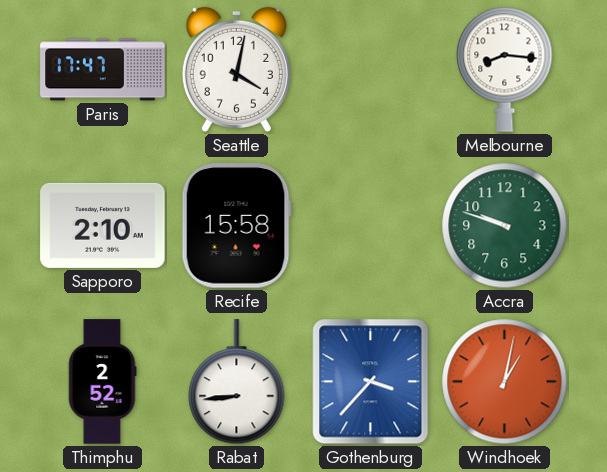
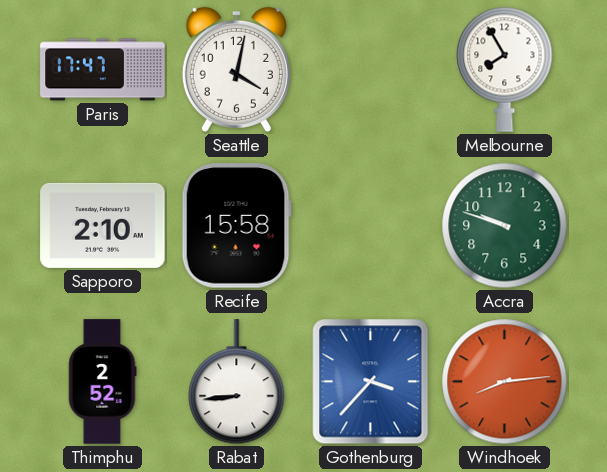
Melbourne: 8:16 -> 7:55
Windhoek: 1:02 -> 8:14
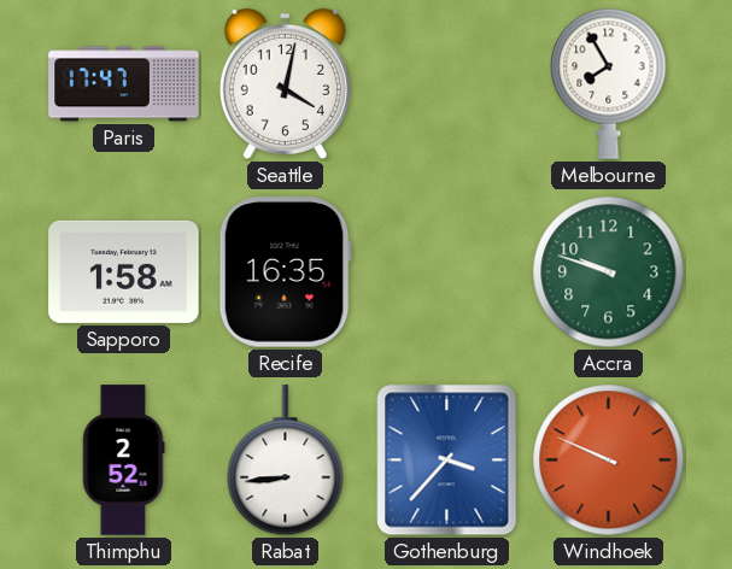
Sapporo: 2:10 -> 1:58
Recife: 15:58 -> 16:35
Windhoek: 8:14 -> 9:49
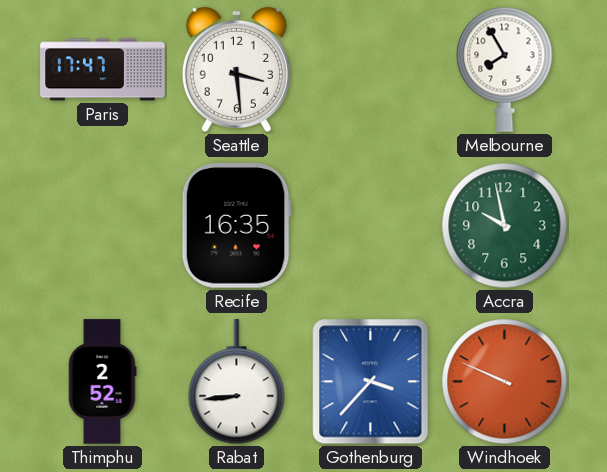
Seattle: 4:02 -> 3:29
Sapporo: 1:58 -> none
Accra: 9:48 -> 9:58
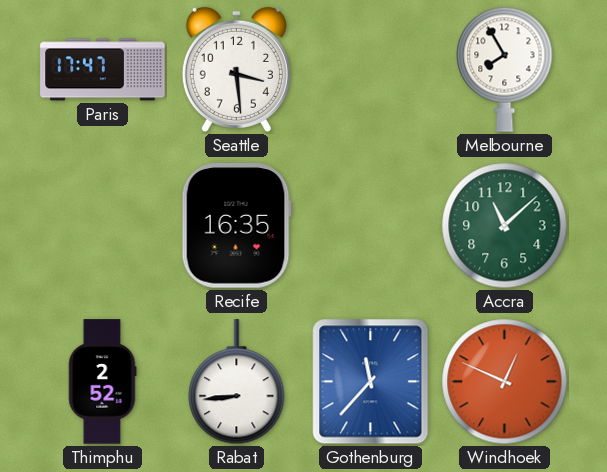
Accra: 9:58 -> 11:08
Gothenburg: 3:37 -> 11:37
Windhoek: 9:49 -> 12:49
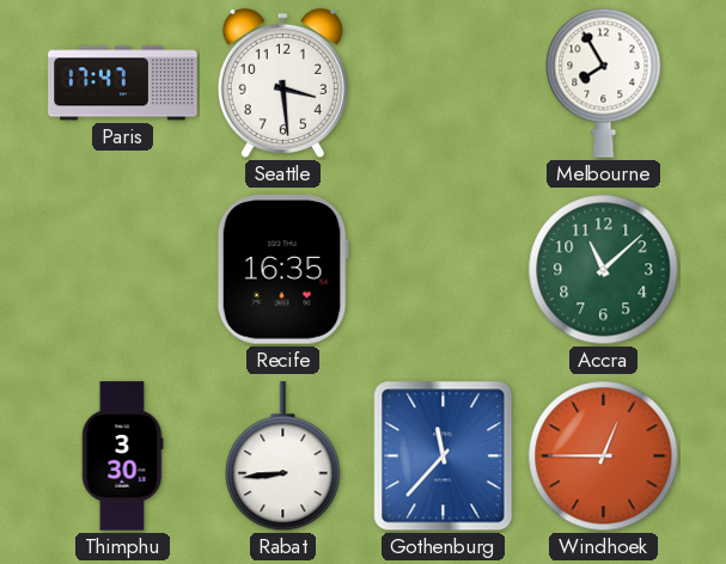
Thimphu: 2:52 -> 3:30
Windhoek: 12:49 -> 12:45
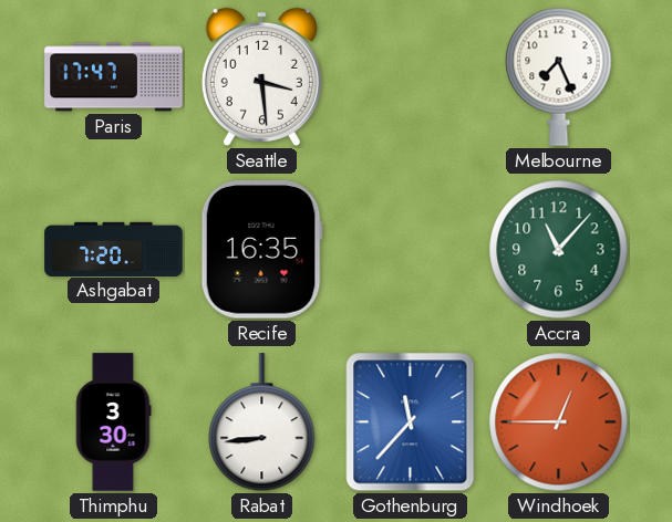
Melbourne: 7:55 -> 7:26
Ashgabat: none -> 7:20
Accra: 11:08 -> 11:07
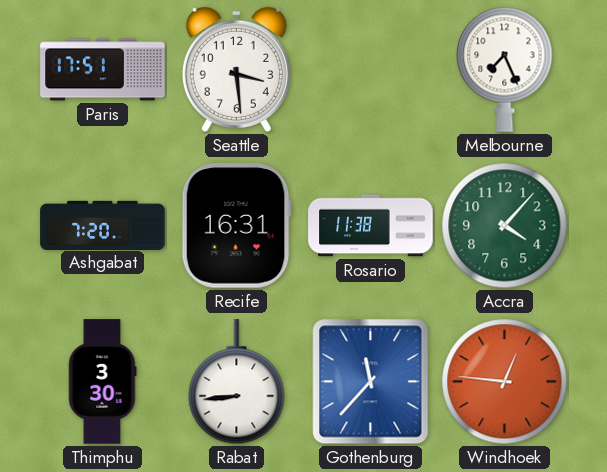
Paris: 17:47 -> 17:51
Recife: 16:35 -> 16:31
Rosario: none -> 11:38
Accra: 11:07 -> 4:07
Windhoek: 12:45 -> 12:46
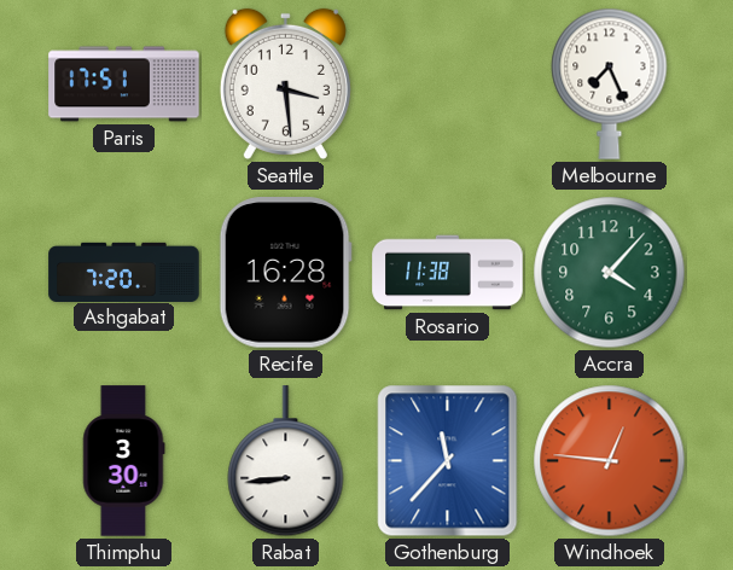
Recife: 16:31 -> 16:28
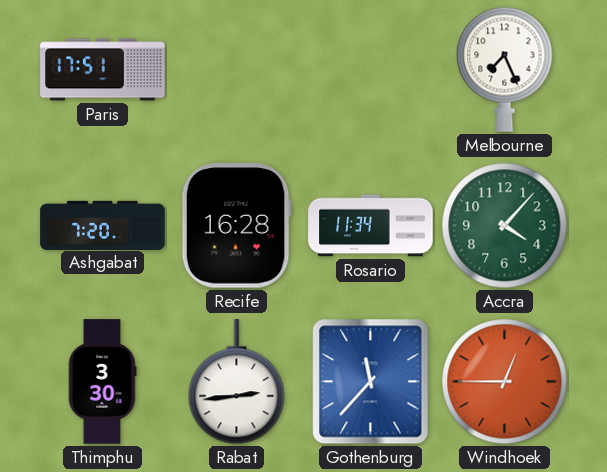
Seattle: 3:29 -> none
Rosario: 11:38 -> 11:34
Rabat: 8:44 -> 2:44
Windhoek: 12:46 -> 12:45
